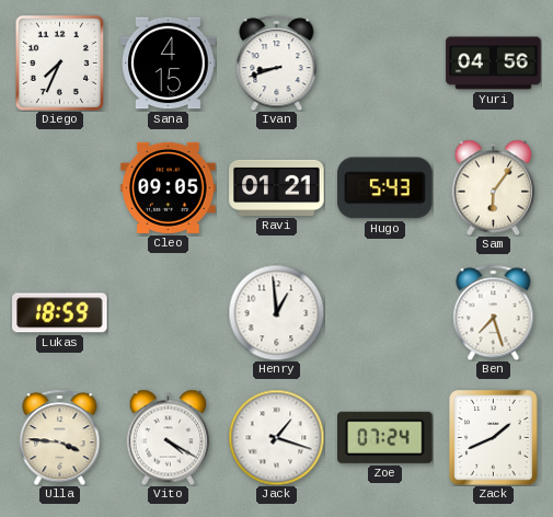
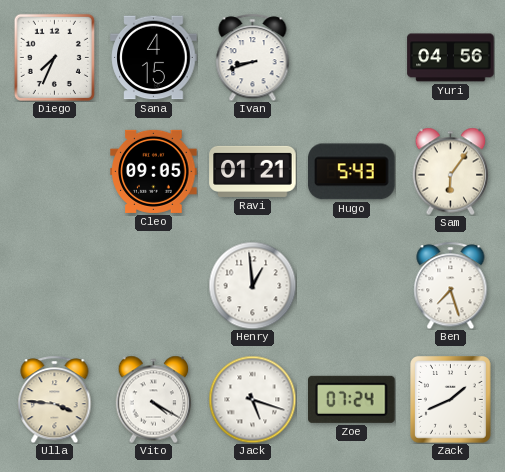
Lukas: 18:59 -> none
Jack: 1:18 -> 5:18
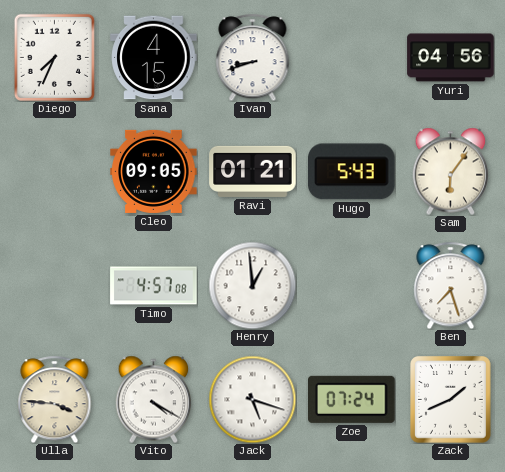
Timo: none -> 4:57
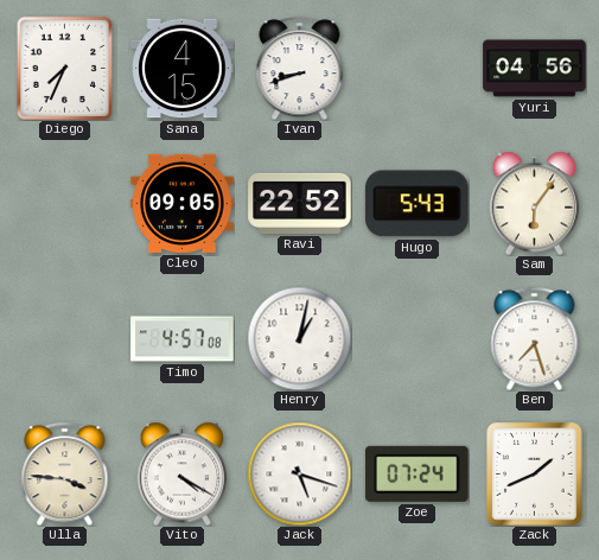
Ravi: 01:21 -> 22:52
Henry: 12:59 -> 1:02
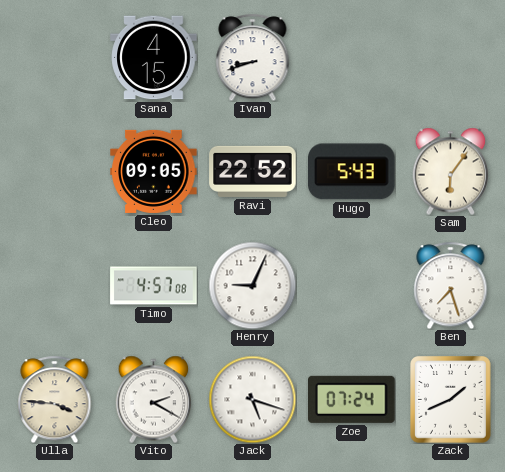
Diego: 7:34 -> none
Yuri: 04:56 -> none
Henry: 1:02 -> 9:04
Vito: 4:20 -> 2:20
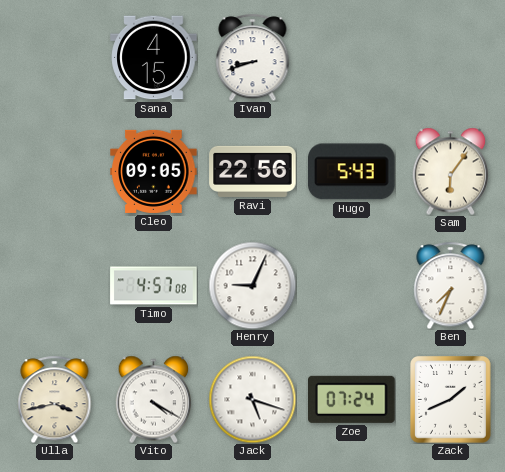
Ravi: 22:52 -> 22:56
Ben: 7:27 -> 7:34
Ulla: 3:46 -> 3:43
Vito: 2:20 -> 4:20
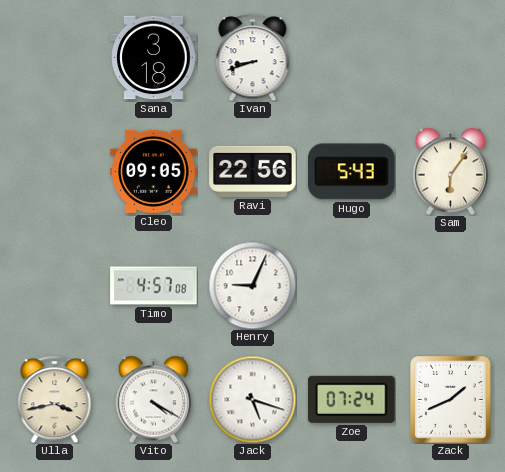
Sana: 4:15 -> 3:18
Ben: 7:34 -> none
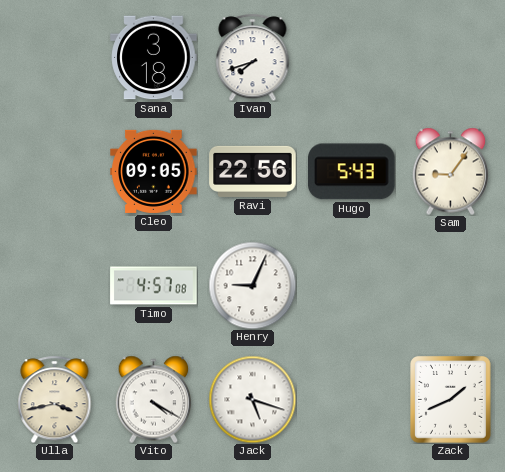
Ivan: 8:42 -> 7:42
Sam: 6:06 -> 9:06
Zoe: 07:24 -> none
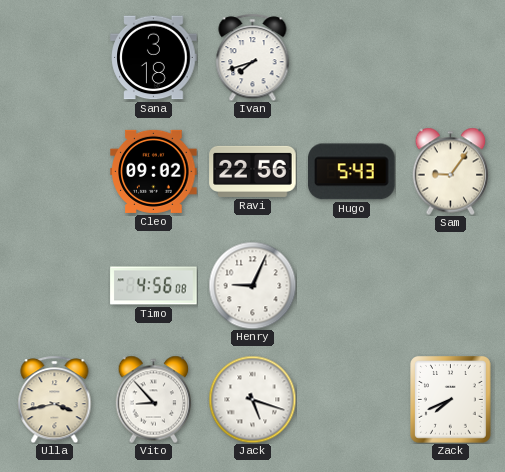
Cleo: 09:05 -> 09:02
Timo: 4:57 -> 4:56
Vito: 4:20 -> 8:53
Zack: 1:41 -> 7:41
